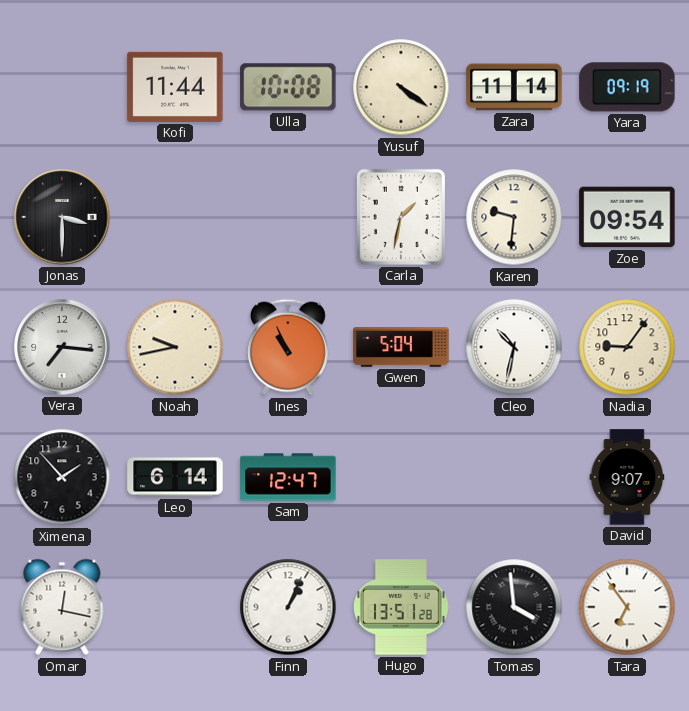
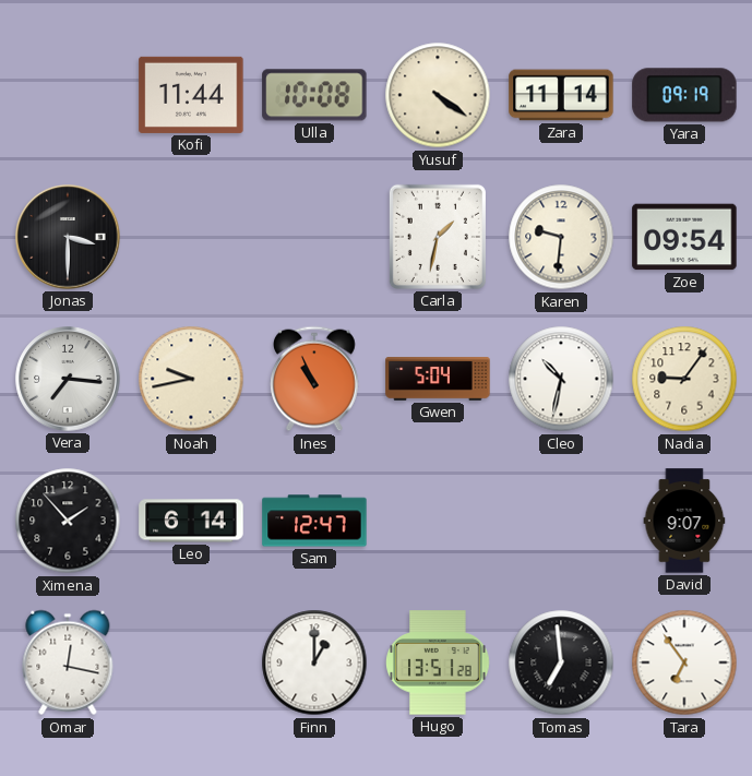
Finn: 1:04 -> 1:00
Tomas: 3:59 -> 6:59
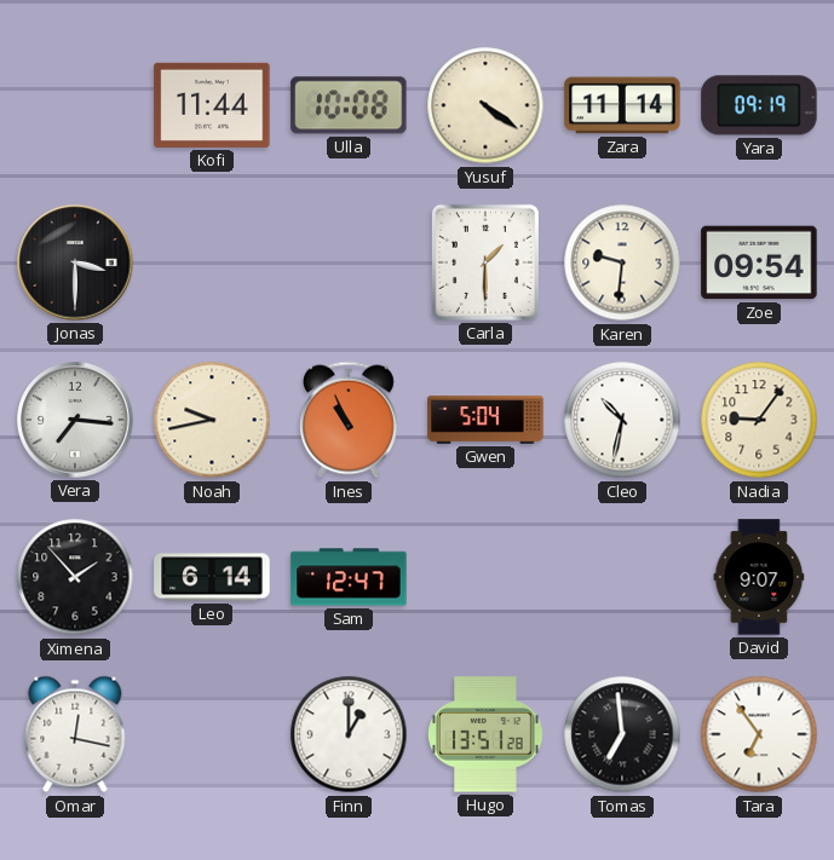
Carla: 1:32 -> 1:30
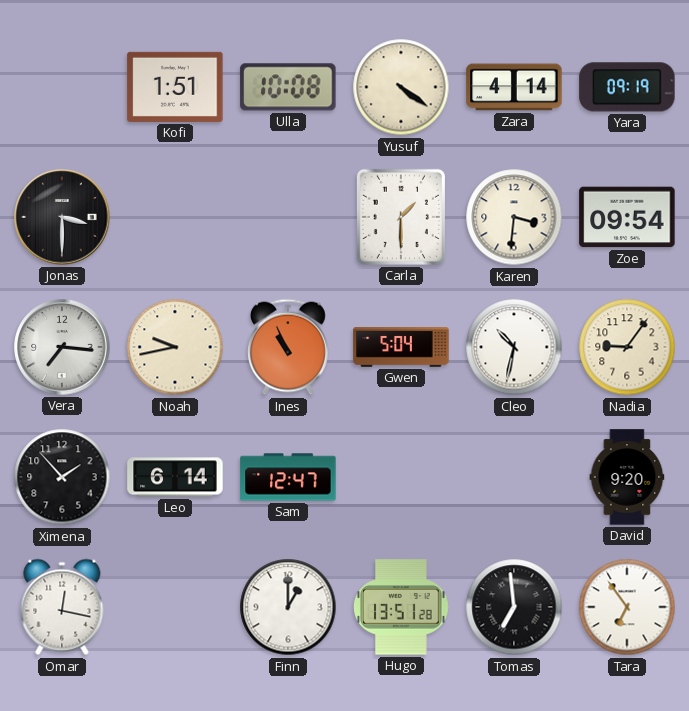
Kofi: 11:44 -> 1:51
Zara: 11:14 -> 4:14
Karen: 9:31 -> 3:31
David: 9:07 -> 9:20
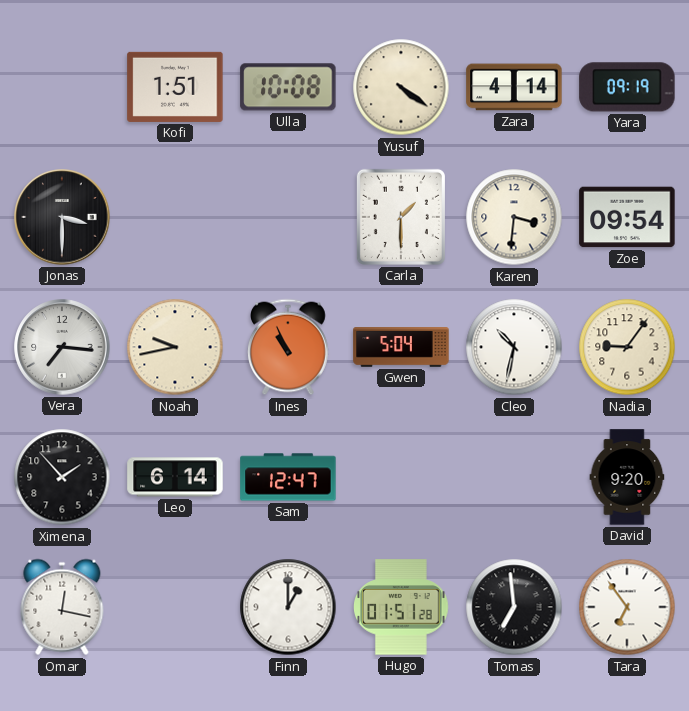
Hugo: 13:51 -> 01:51
